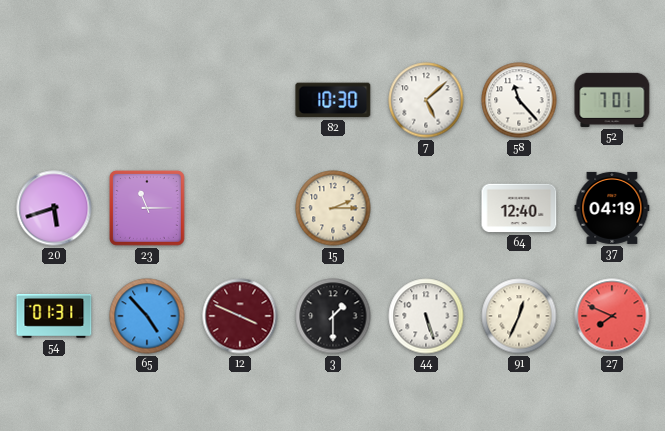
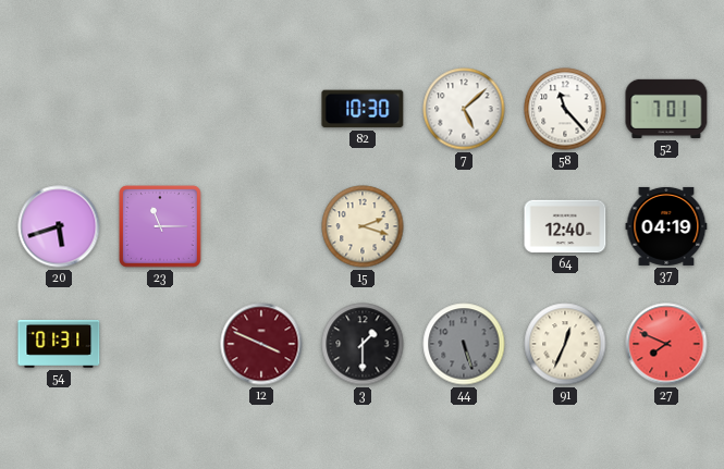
15: 2:15 -> 2:18
65: 4:53 -> none
44 dial: white -> grey
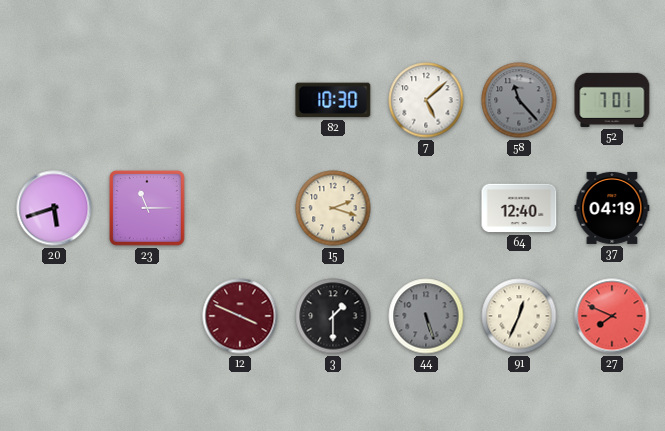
58 dial: white -> grey
54: 01:31 -> none
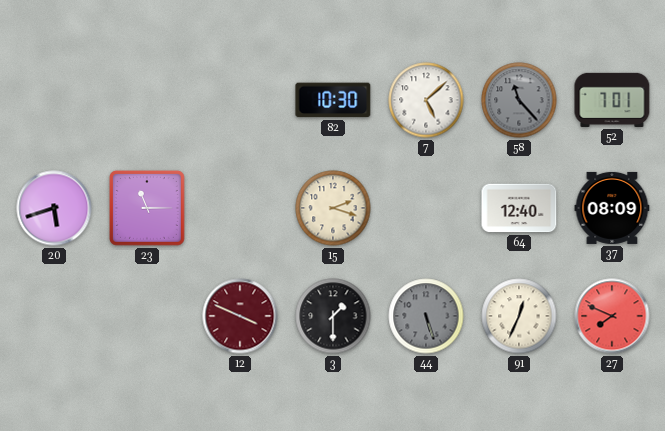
37: 04:19 -> 08:09
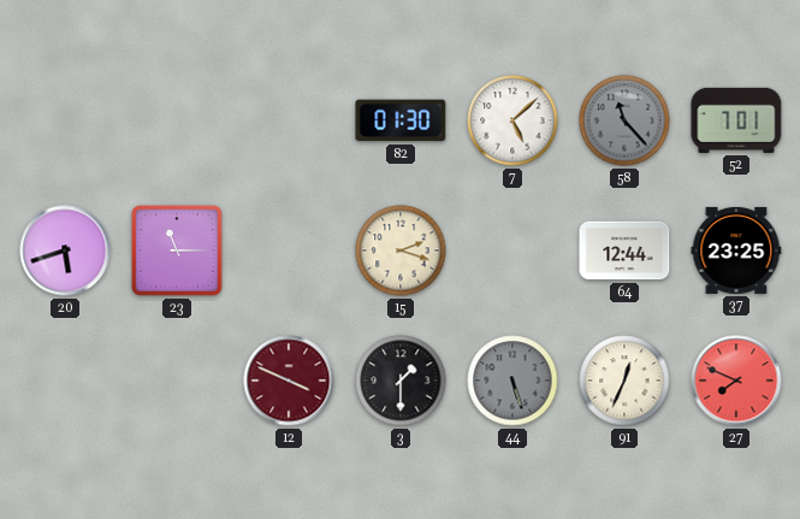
82: 10:30 -> 01:30
64: 12:40 -> 12:44
37: 08:09 -> 23:25
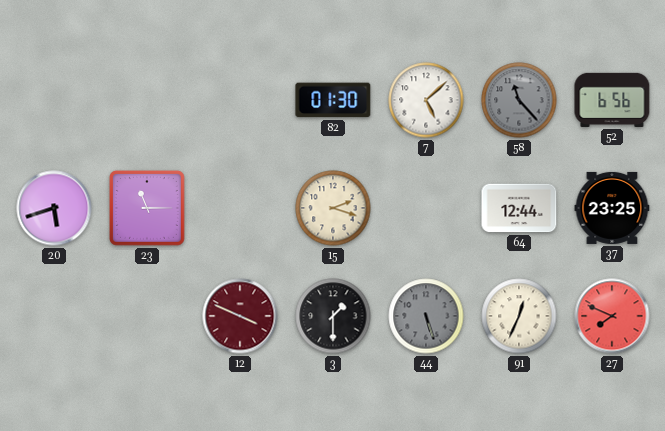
52: 7:01 -> 6:56
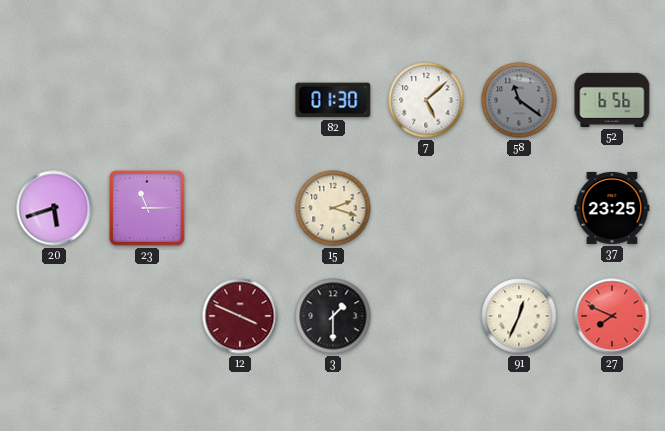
58: 11:23 -> 11:21
64: 12:44 -> none
44: 5:27 -> none
